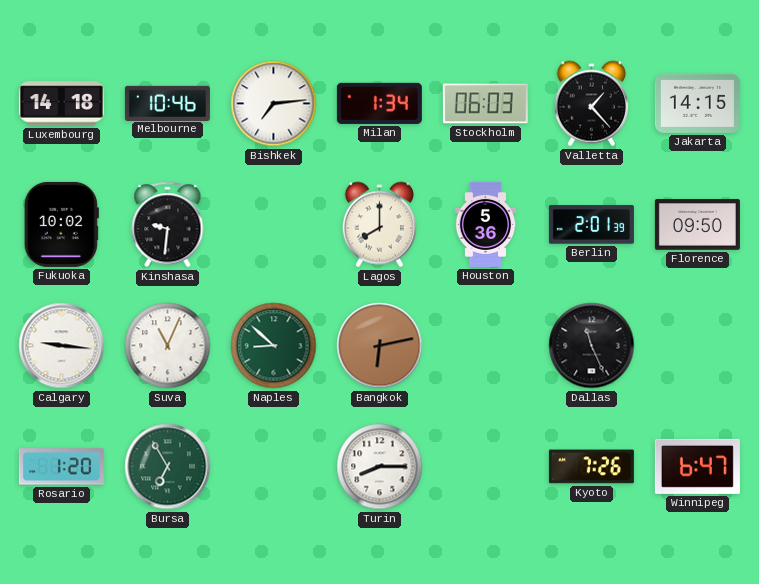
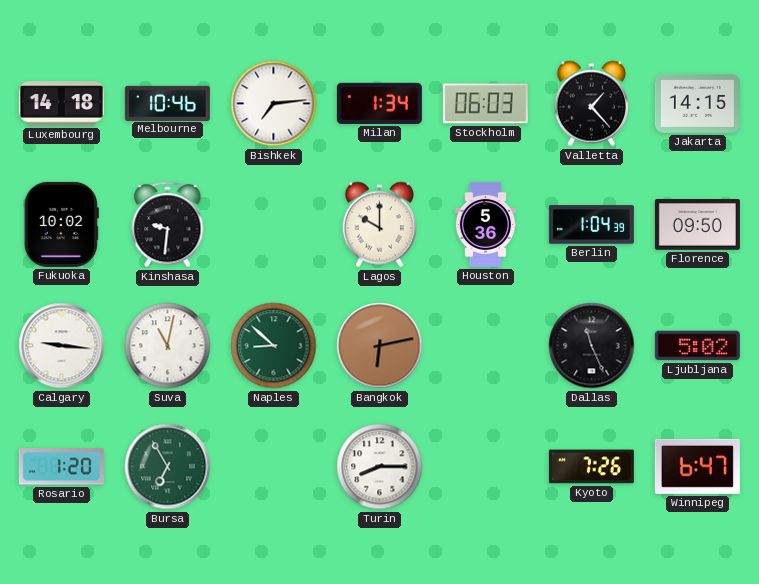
Lagos: 8:00 -> 10:00
Berlin: 2:01 -> 1:04
Suva: 11:04 -> 11:02
Ljubljana: none -> 5:02
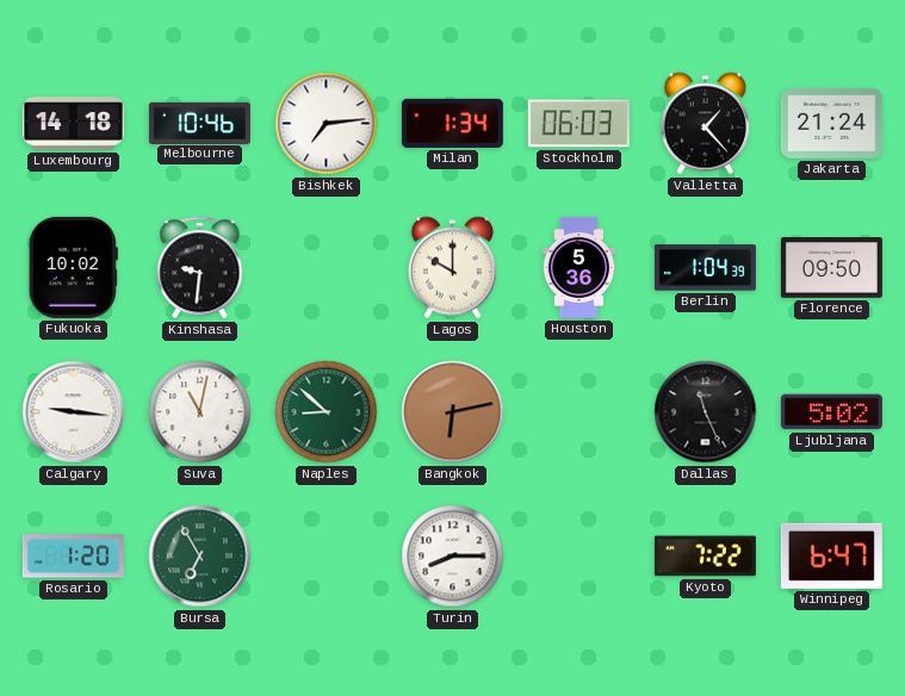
Jakarta: 14:15 -> 21:24
Kyoto: 7:26 -> 7:22
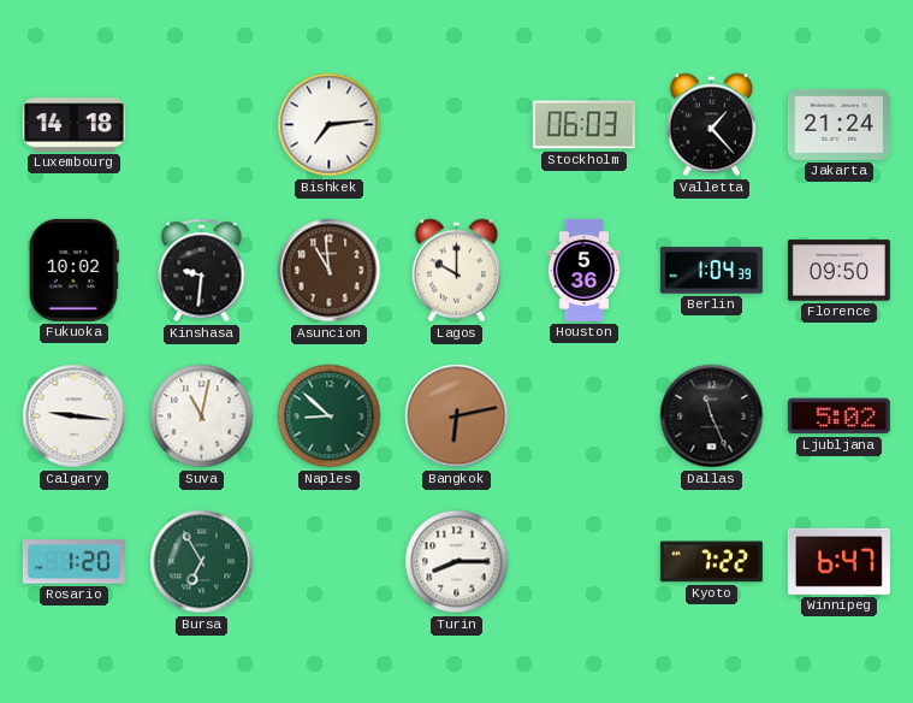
Melbourne: 10:46 -> none
Milan: 1:34 -> none
Asuncion: none -> 10:59
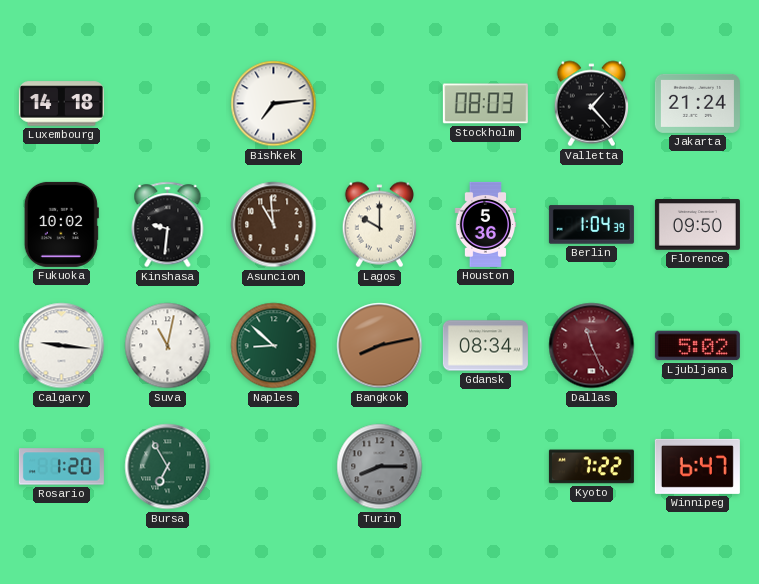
Stockholm: 06:03 -> 08:03
Bangkok: 6:13 -> 8:13
Gdansk: none -> 08:34
Dallas dial: black -> burgundy
Turin dial: white -> grey
